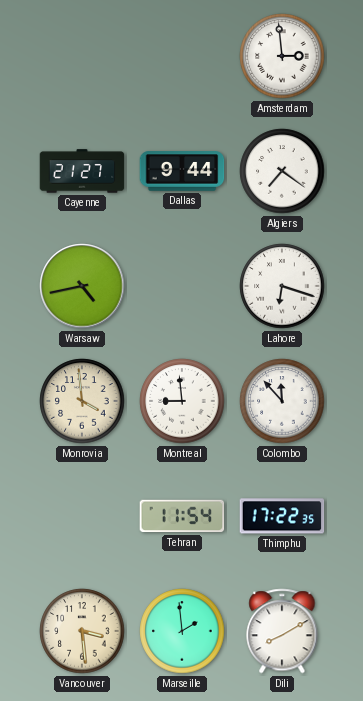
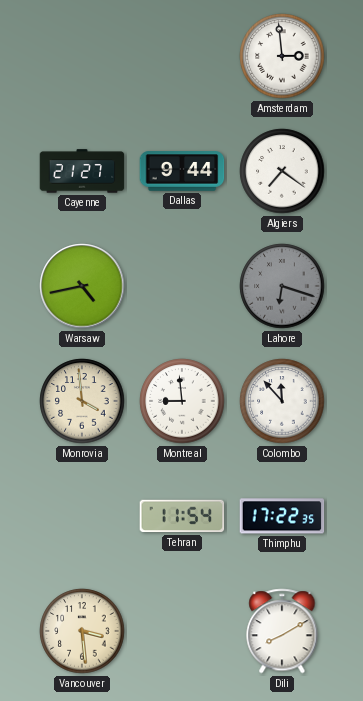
Lahore dial: white -> grey
Marseille: 1:59 -> none
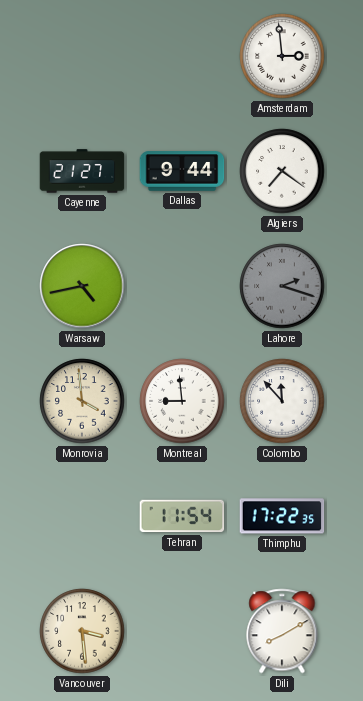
Lahore: 6:18 -> 2:18
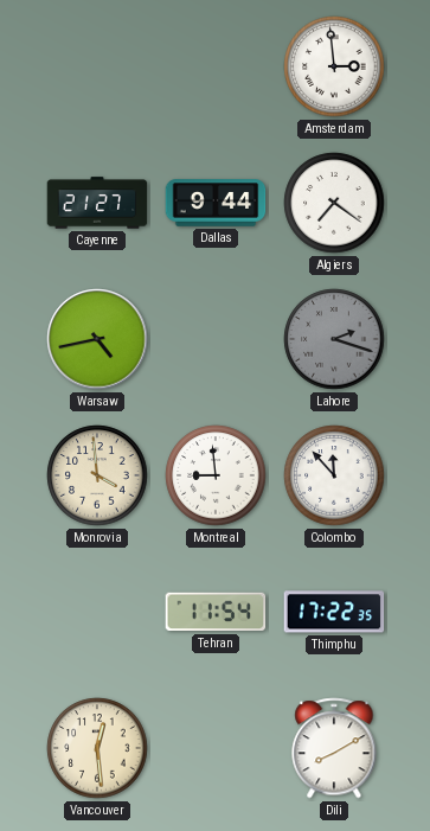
Vancouver: 3:29 -> 12:29
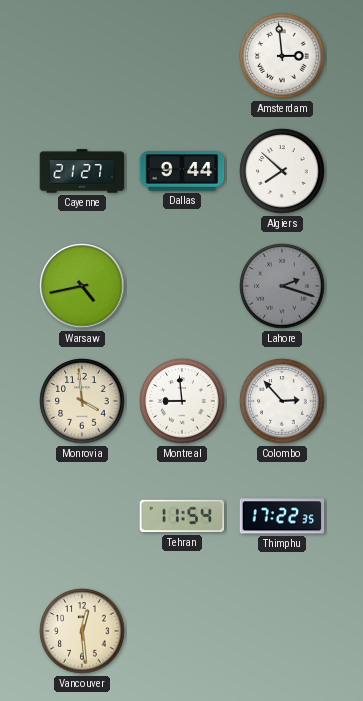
Algiers: 7:21 -> 7:52
Colombo: 11:53 -> 2:53
Dili: 8:10 -> none
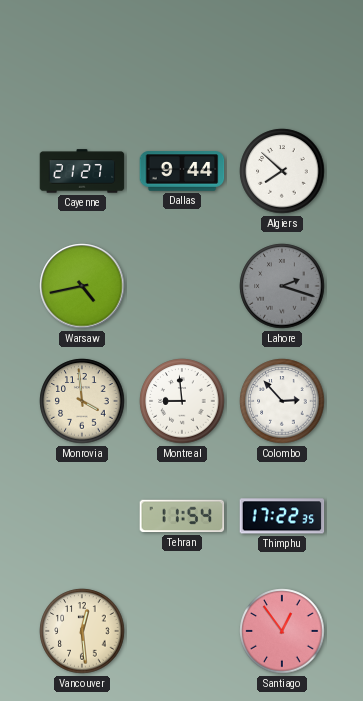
Amsterdam: 2:59 -> none
Santiago: none -> 12:54
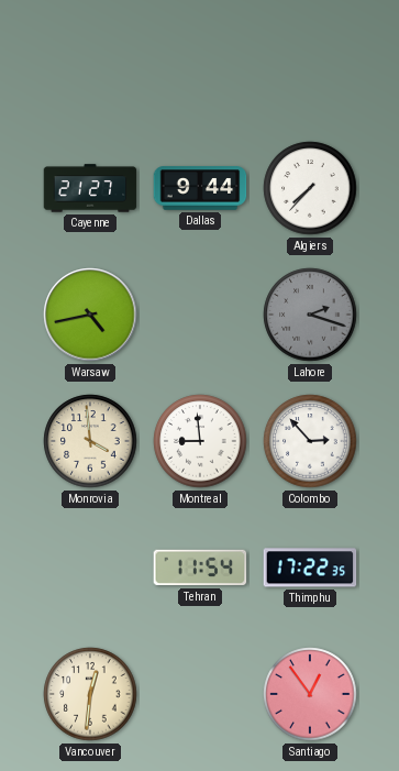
Algiers: 7:52 -> 7:37
Vancouver: 12:29 -> 12:31
